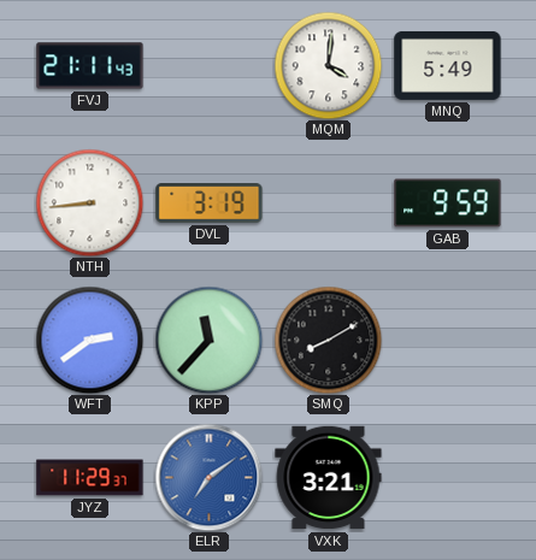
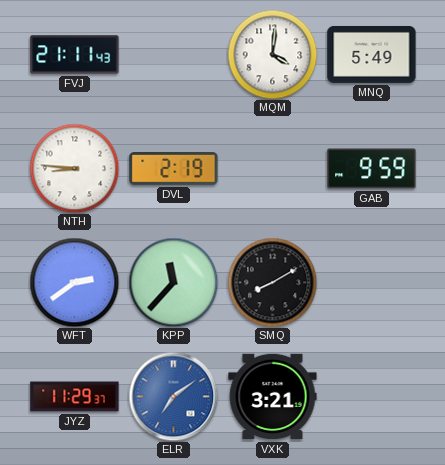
NTH: 8:44 -> 8:46
DVL: 3:19 -> 2:19
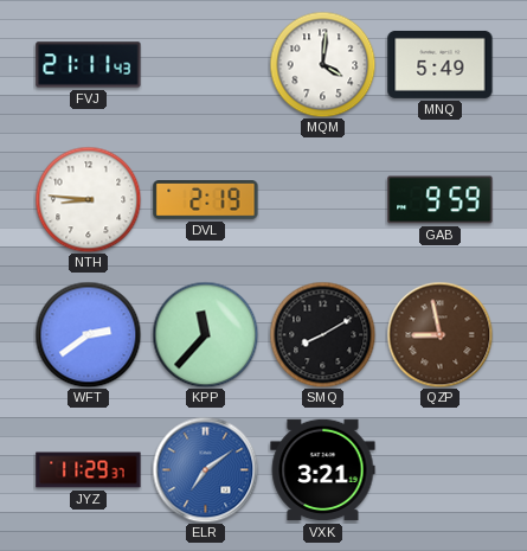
QZP: none -> 8:58
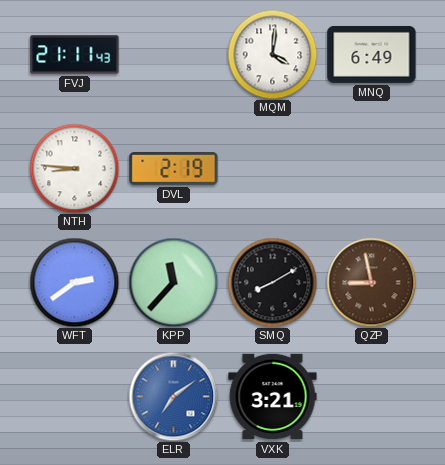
MNQ: 5:49 -> 6:49
GAB: 9:59 -> none
JYZ: 11:29 -> none
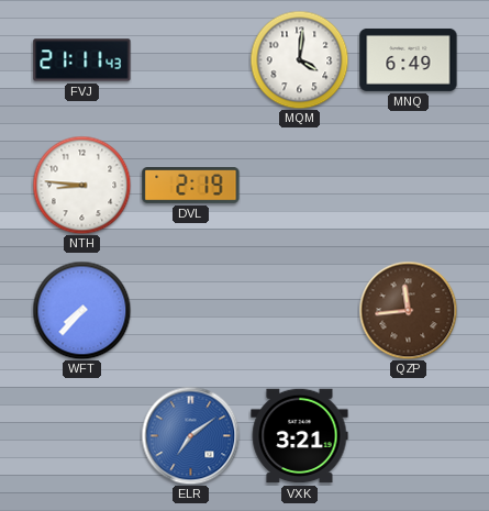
WFT: 2:39 -> 7:37
KPP: 11:37 -> none
SMQ: 8:10 -> none
QZP: 8:58 -> 11:44
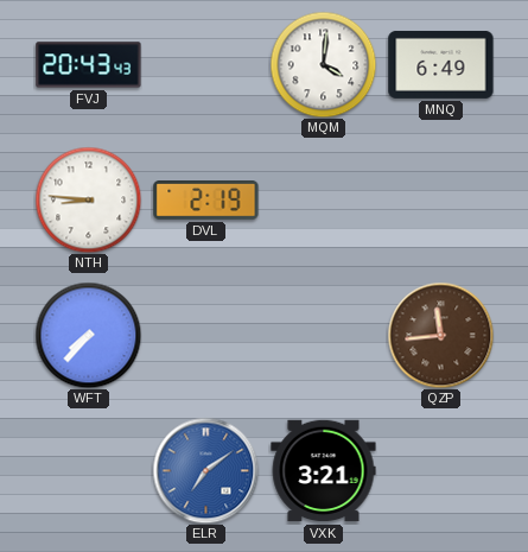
FVJ: 21:11 -> 20:43
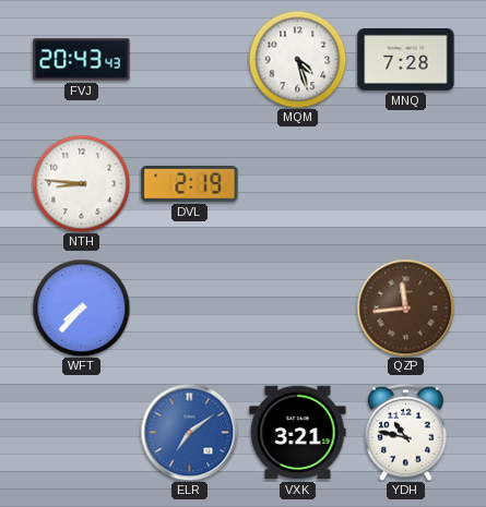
MQM: 4:01 -> 4:27
MNQ: 6:49 -> 7:28
YDH: none -> 10:47
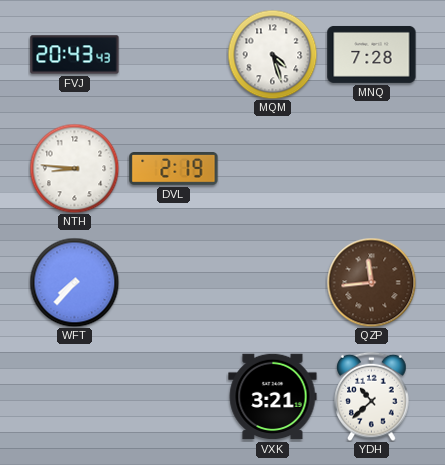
ELR: 7:09 -> none
YDH: 10:47 -> 10:38
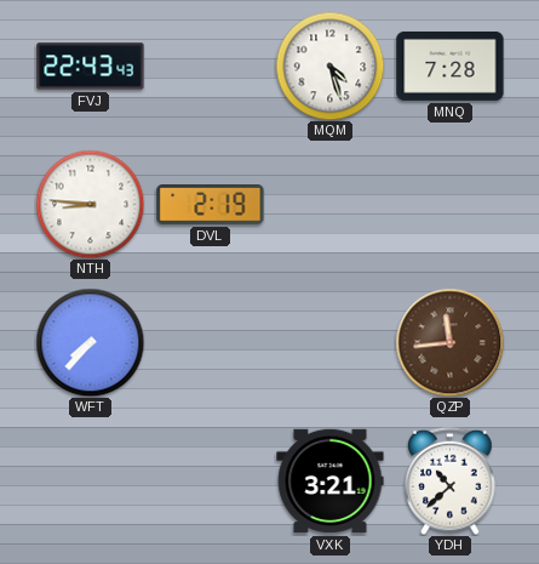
FVJ: 20:43 -> 22:43
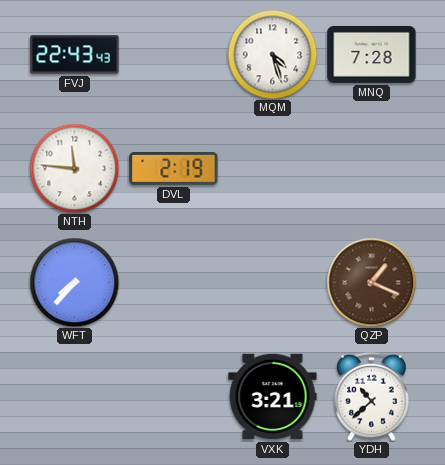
NTH: 8:46 -> 11:46
QZP: 11:44 -> 1:19
